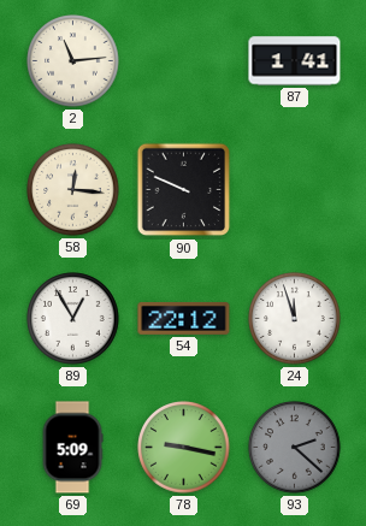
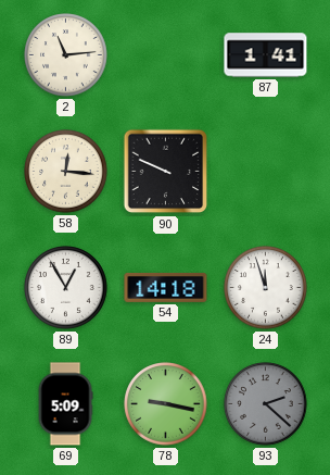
54: 22:12 -> 14:18
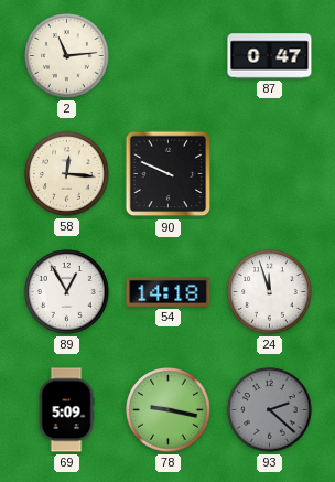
87: 1:41 -> 0:47
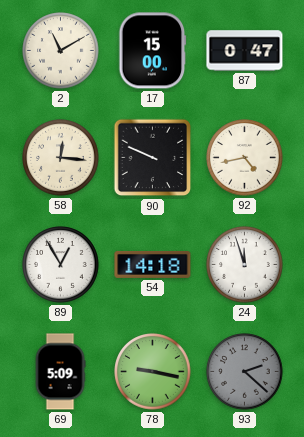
2: 11:14 -> 11:10
17: none -> 15:00
92: none -> 4:43
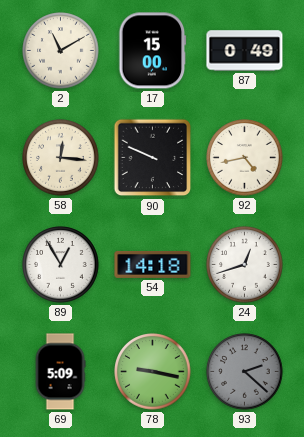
87: 0:47 -> 0:49
24: 11:57 -> 12:42
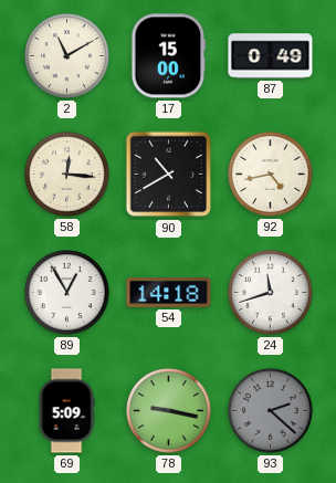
90: 9:49 -> 10:40
24: 12:42 -> 11:42
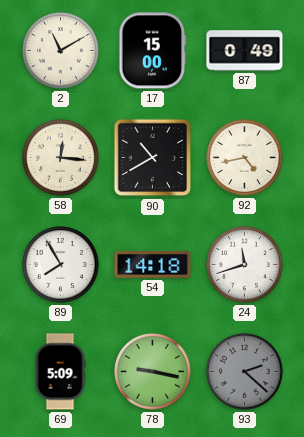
89: 12:55 -> 7:55
